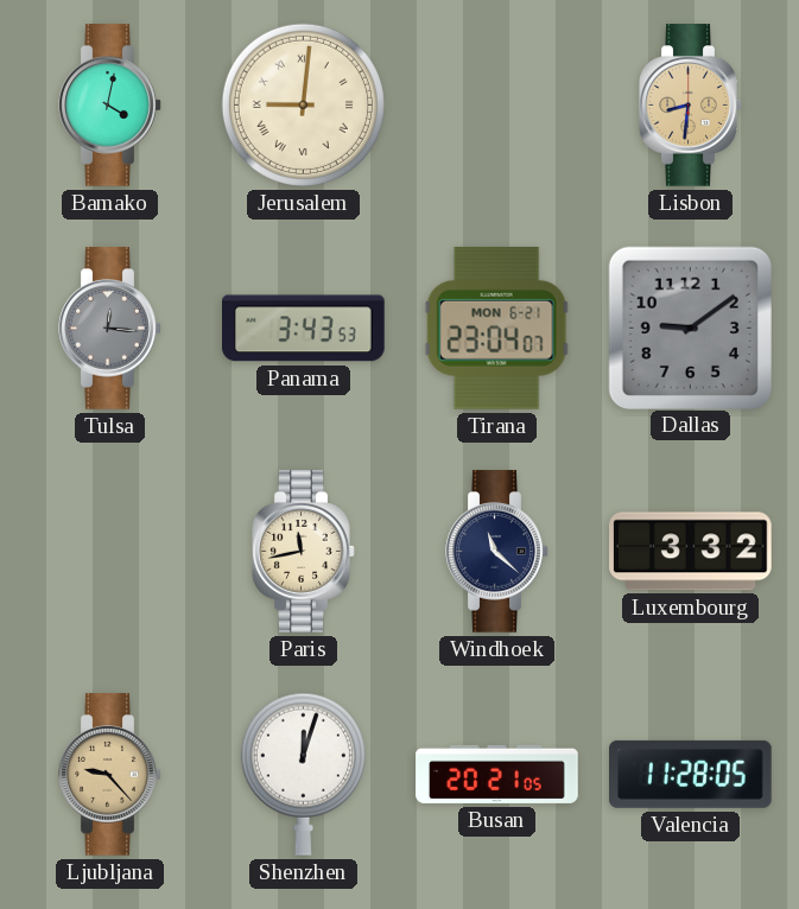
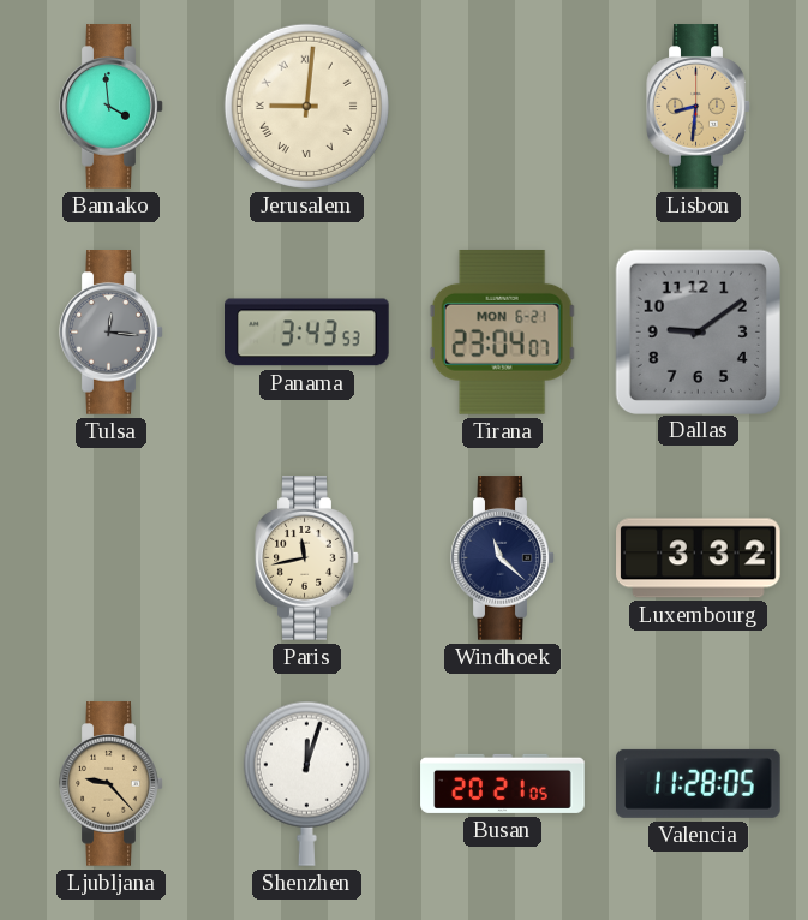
Bamako: 4:02 -> 3:59
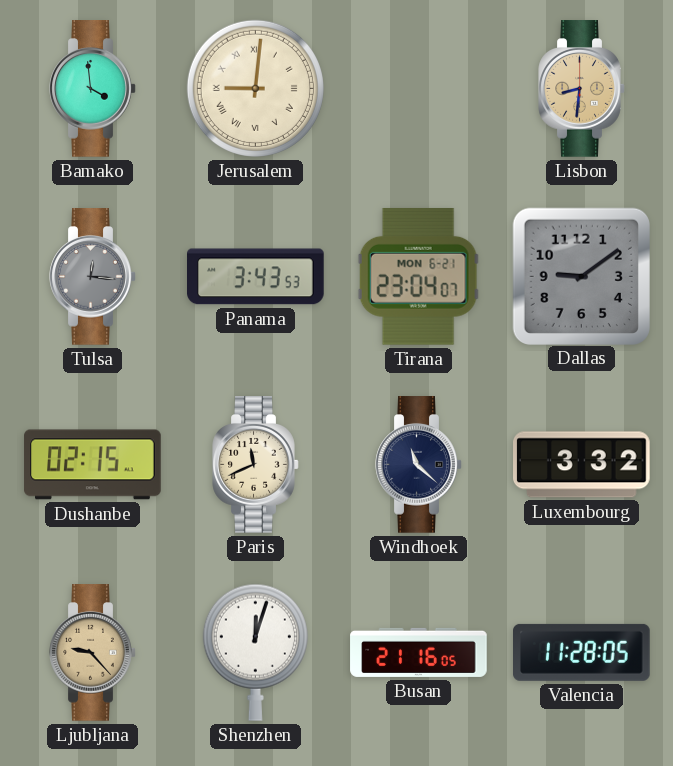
Dushanbe: none -> 02:15
Paris: 11:43 -> 11:41
Busan: 20:21 -> 21:16
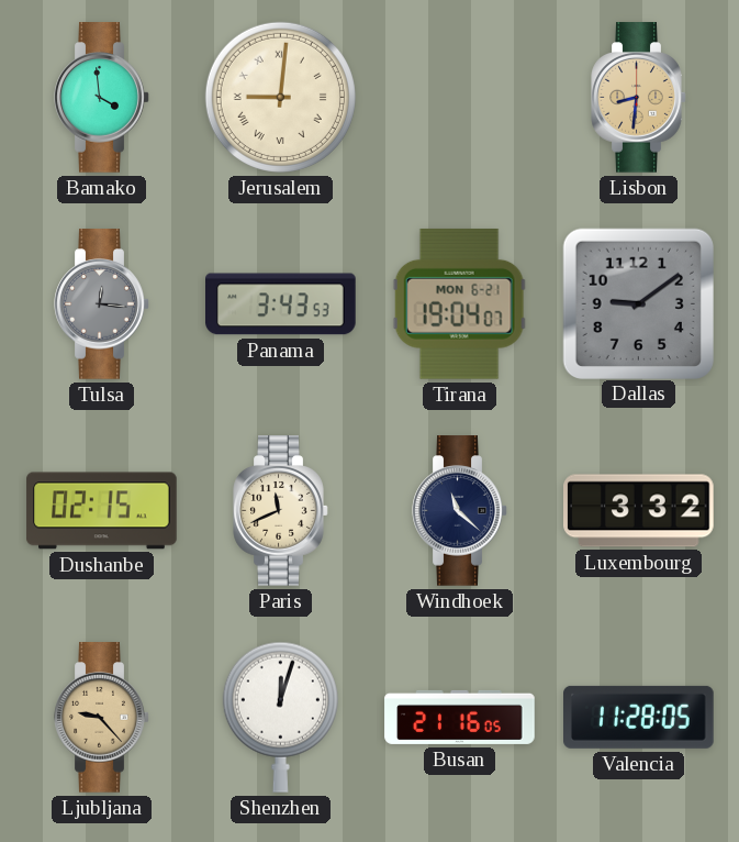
Tirana: 23:04 -> 19:04
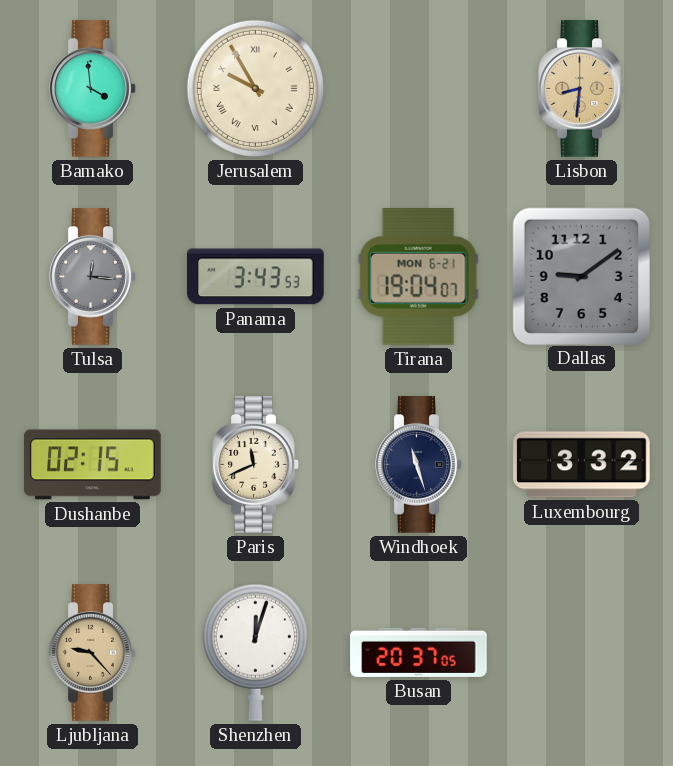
Jerusalem: 9:01 -> 9:55
Windhoek: 11:22 -> 11:27
Busan: 21:16 -> 20:37
Valencia: 11:28 -> none
